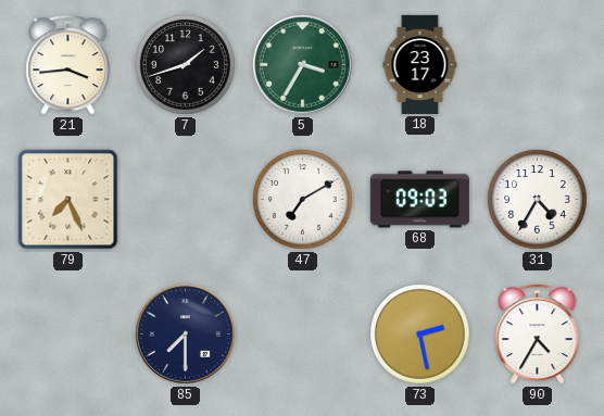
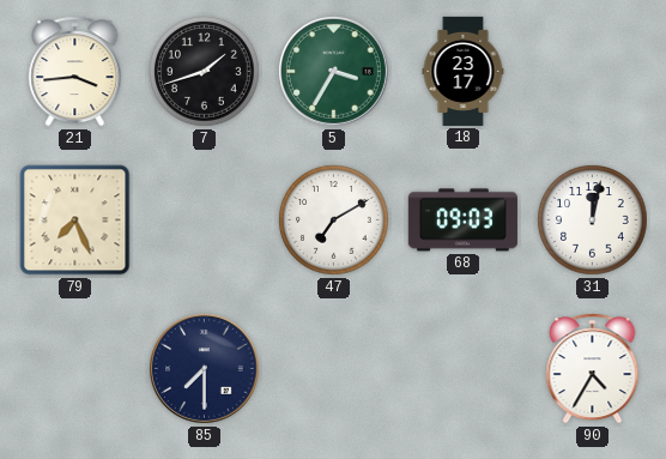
31: 4:35 -> 12:02
73: 2:28 -> none
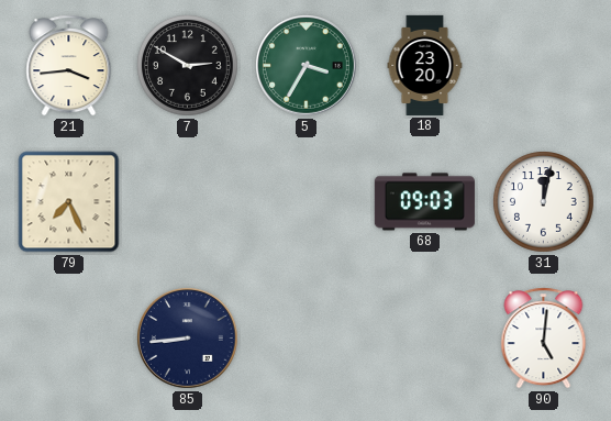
7: 1:42 -> 2:50
18: 23:17 -> 23:20
47: 7:10 -> none
85: 7:30 -> 8:44
90: 4:35 -> 5:01
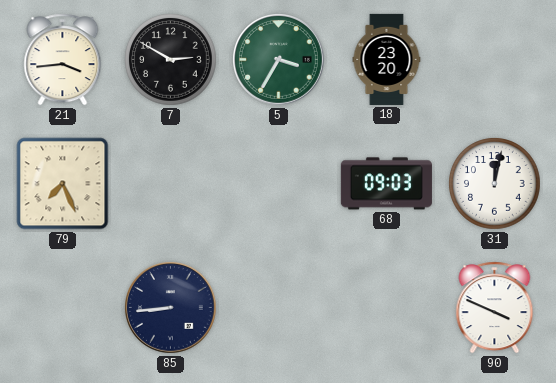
90: 5:01 -> 3:49
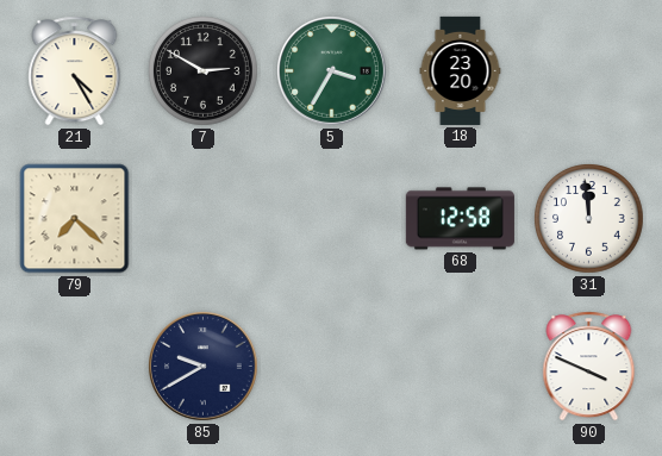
21: 3:44 -> 4:25
79: 7:26 -> 7:22
68: 09:03 -> 12:58
31: 12:02 -> 11:59
85: 8:44 -> 9:40
